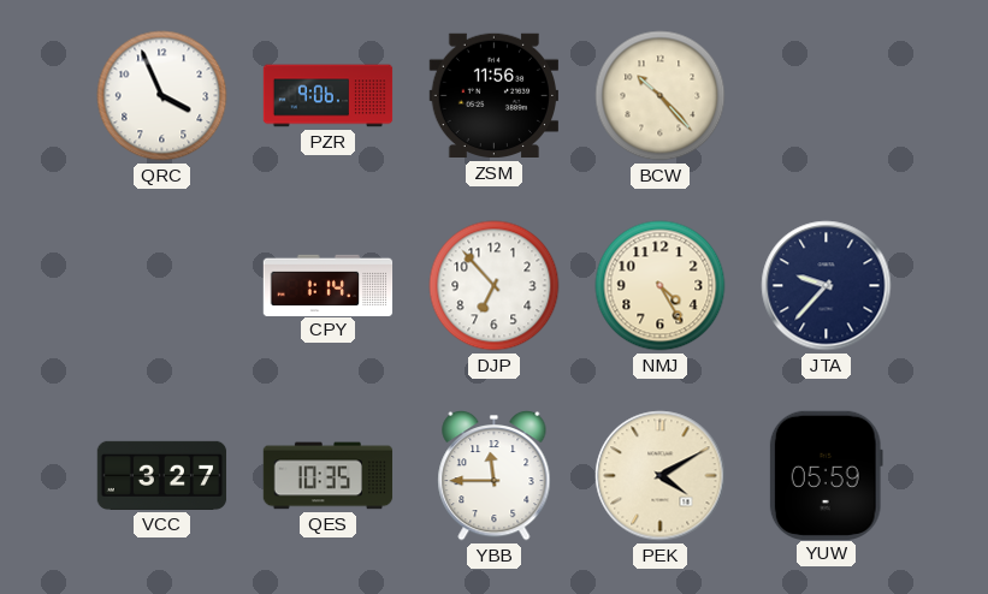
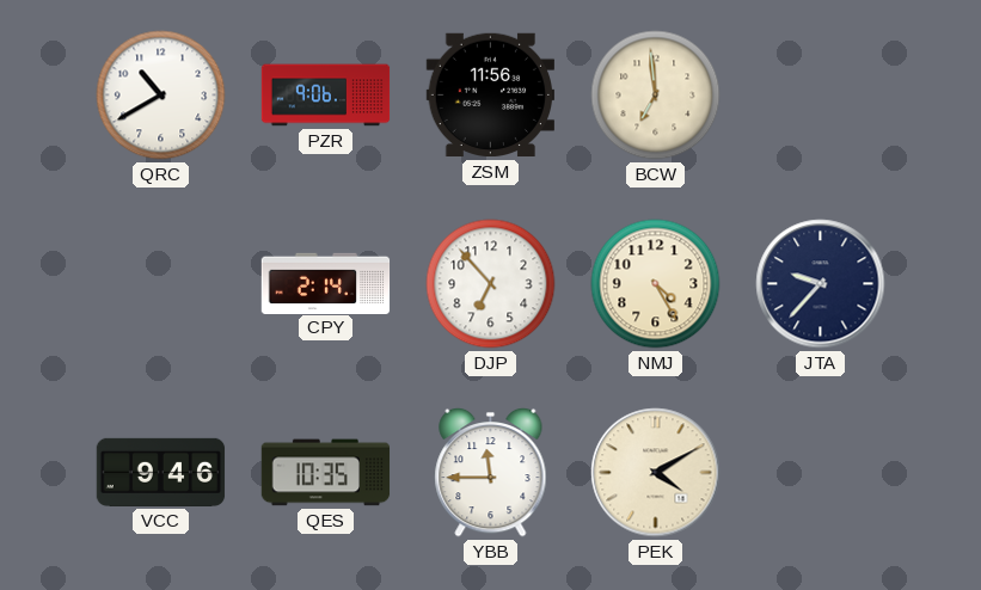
QRC: 3:56 -> 10:40
BCW: 10:23 -> 6:59
CPY: 1:14 -> 2:14
VCC: 3:27 -> 9:46
YUW: 05:59 -> none
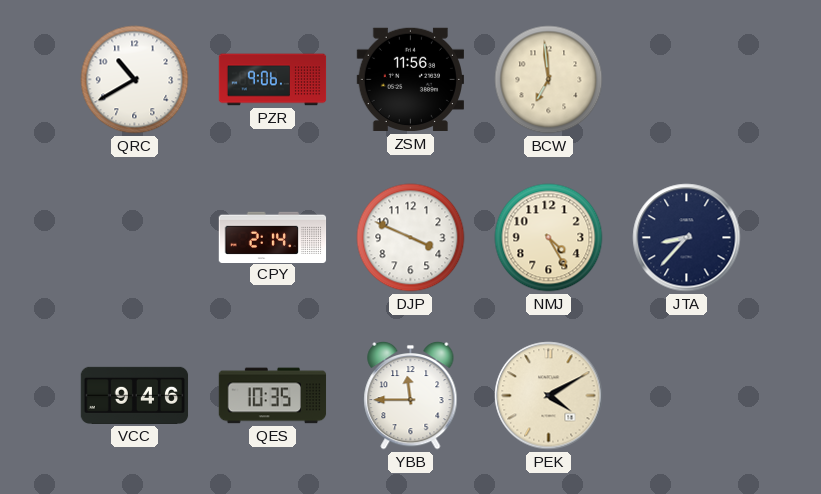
DJP: 6:53 -> 3:49
JTA: 9:37 -> 8:37
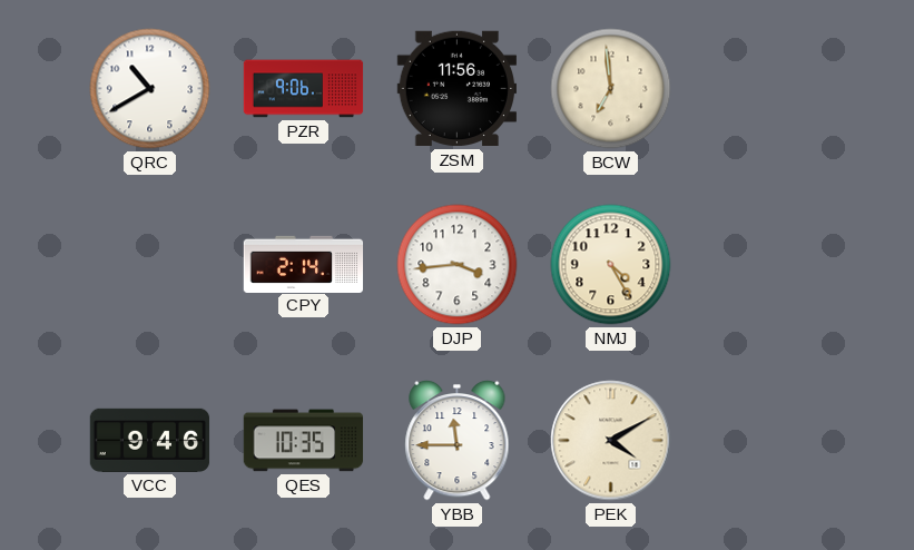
DJP: 3:49 -> 3:44
JTA: 8:37 -> none
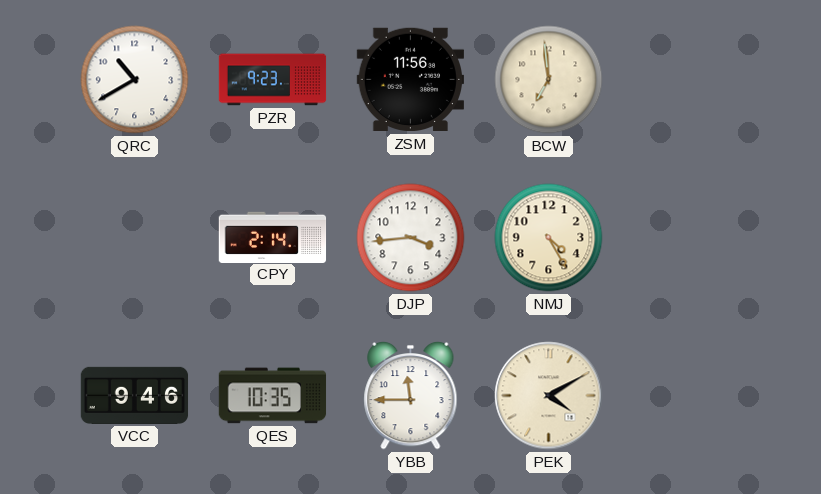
PZR: 9:06 -> 9:23
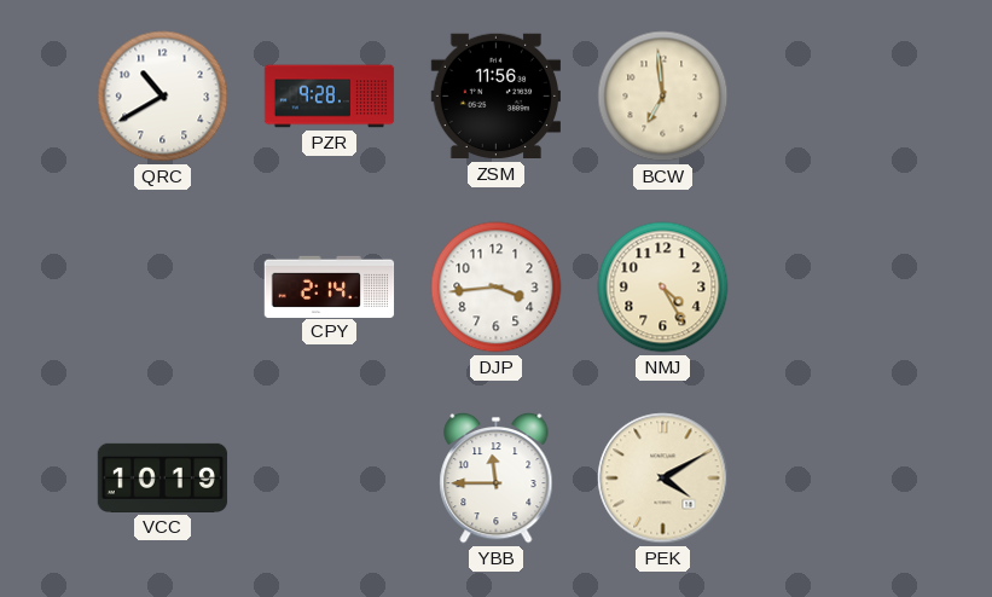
PZR: 9:23 -> 9:28
VCC: 9:46 -> 10:19
QES: 10:35 -> none
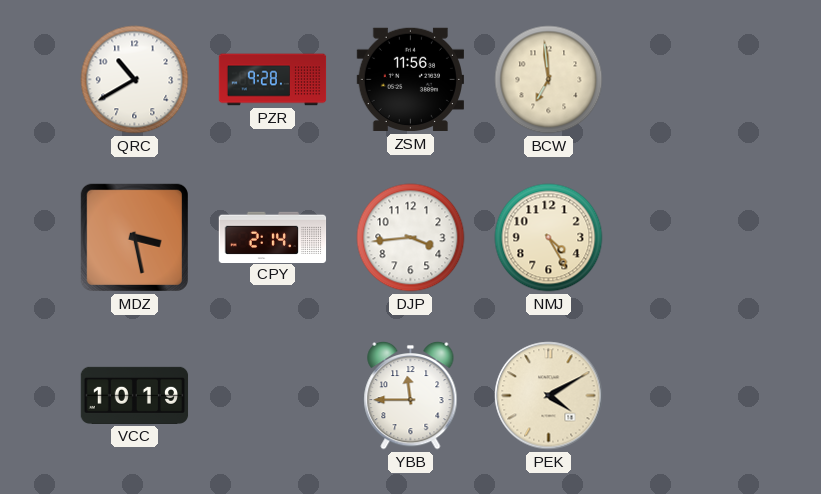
MDZ: none -> 3:28
